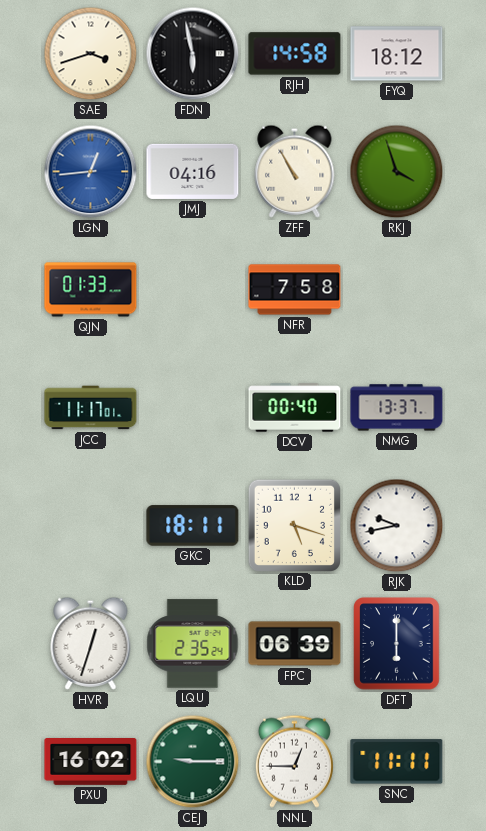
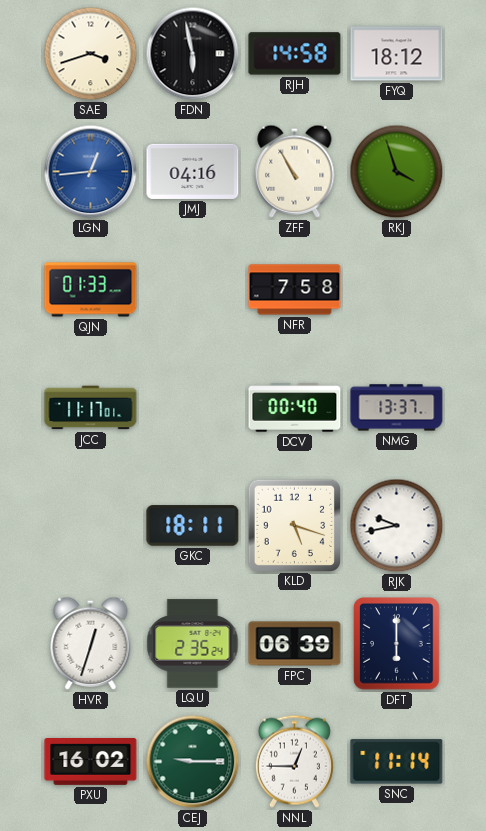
SNC: 11:11 -> 11:14
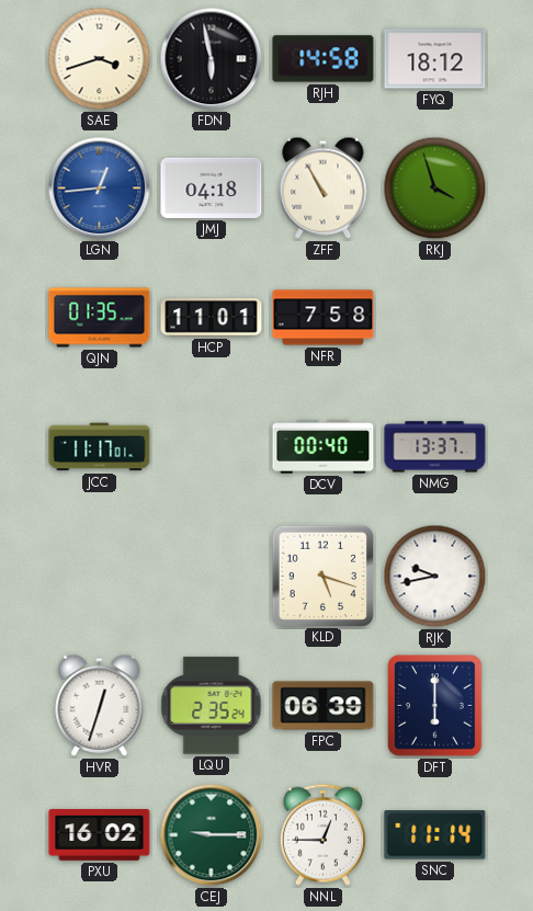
JMJ: 04:16 -> 04:18
QJN: 01:33 -> 01:35
HCP: none -> 11:01
GKC: 18:11 -> none
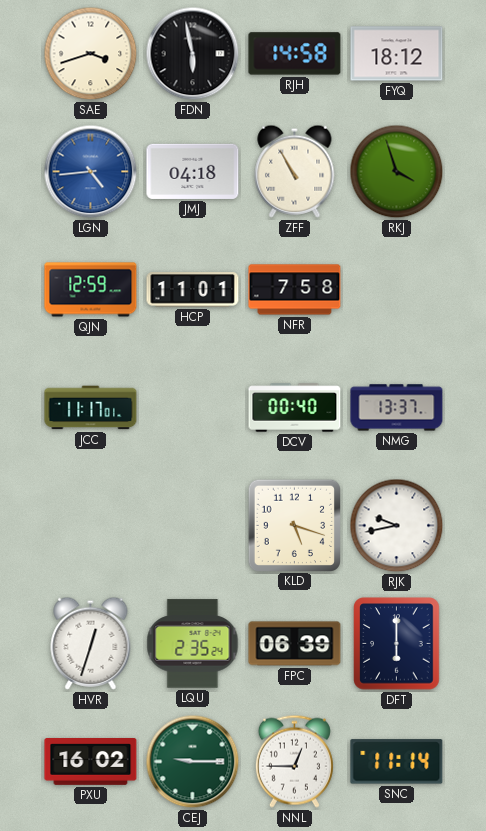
LGN: 12:44 -> 4:44
QJN: 01:35 -> 12:59
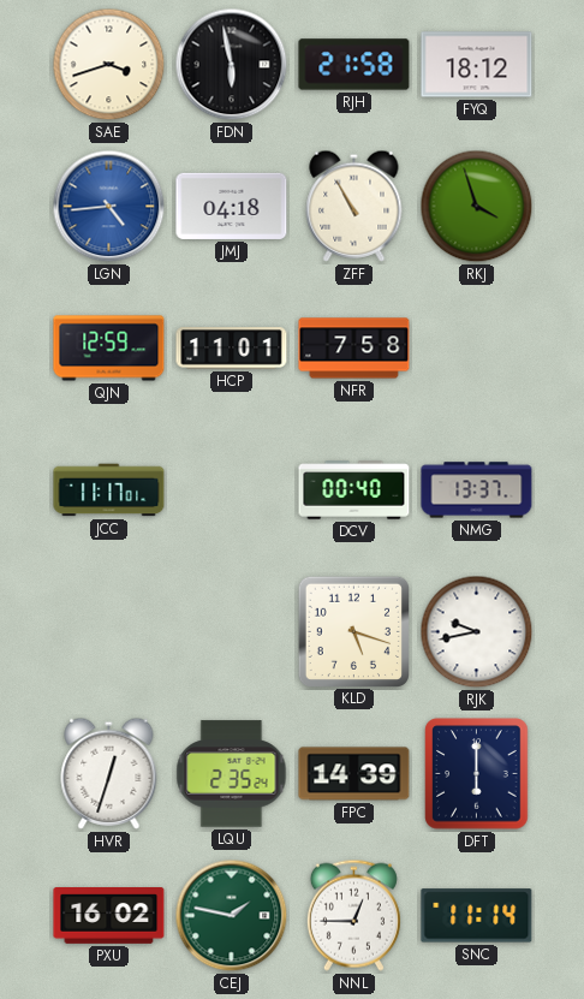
RJH: 14:58 -> 21:58
FPC: 06:39 -> 14:39
CEJ: 9:15 -> 1:47
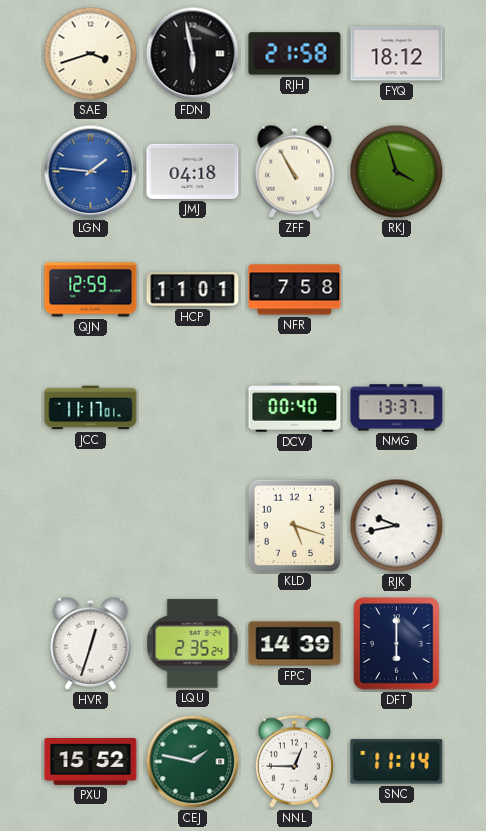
LGN: 4:44 -> 1:46
PXU: 16:02 -> 15:52
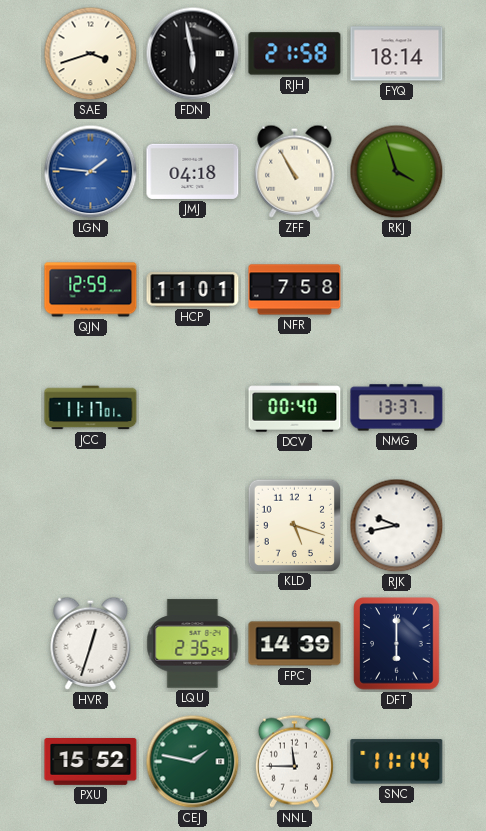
FYQ: 18:12 -> 18:14
NNL: 12:45 -> 11:45
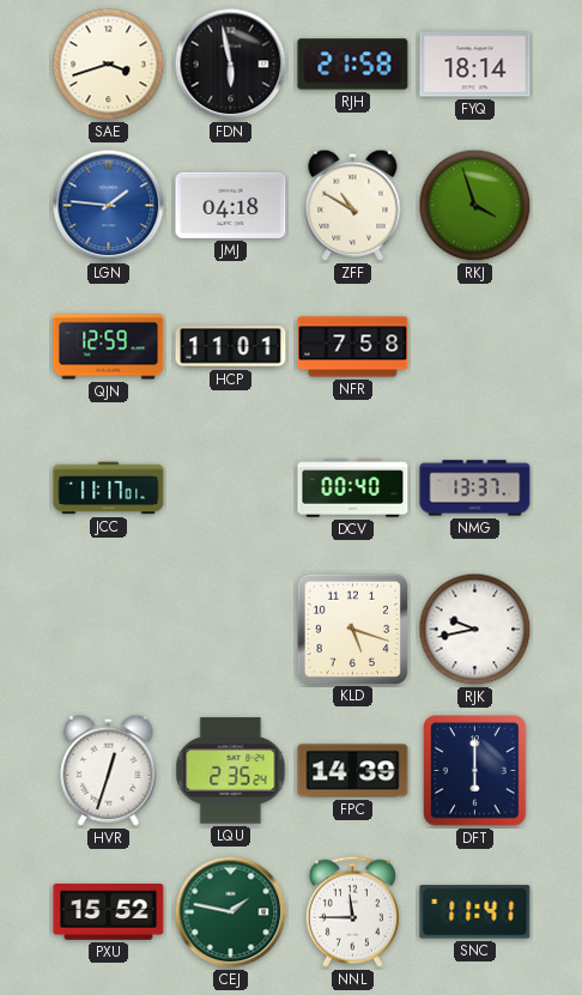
ZFF: 10:55 -> 10:50
SNC: 11:14 -> 11:41
